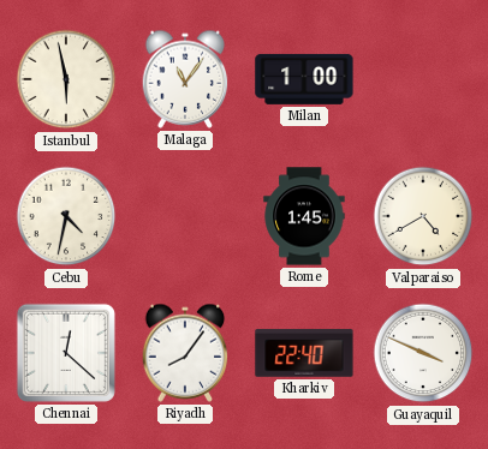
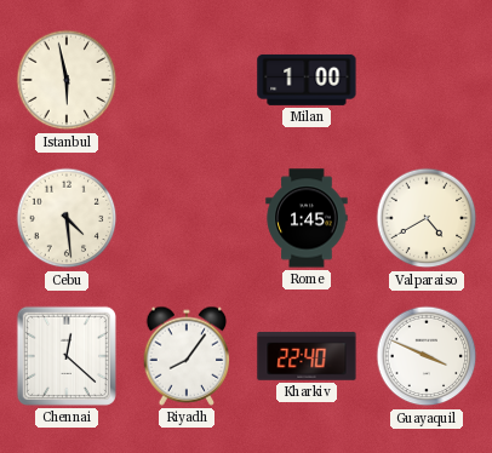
Malaga: 11:06 -> none
Cebu: 4:32 -> 4:29
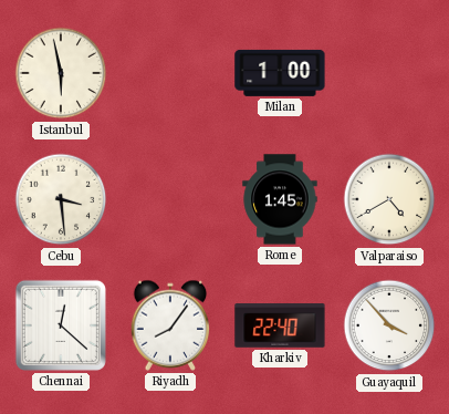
Cebu: 4:29 -> 3:29
Guayaquil: 3:49 -> 3:53
